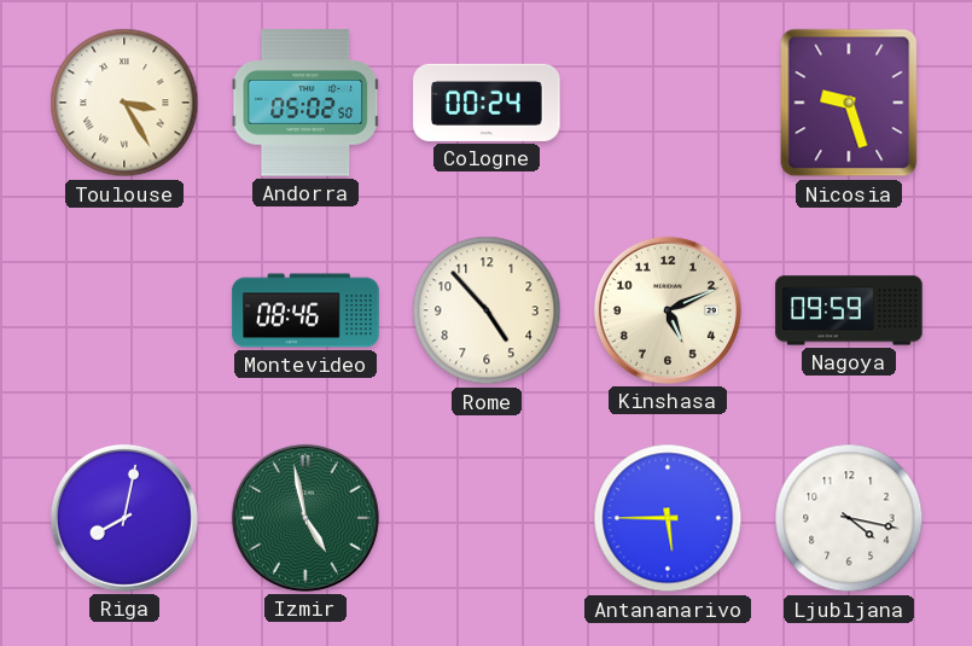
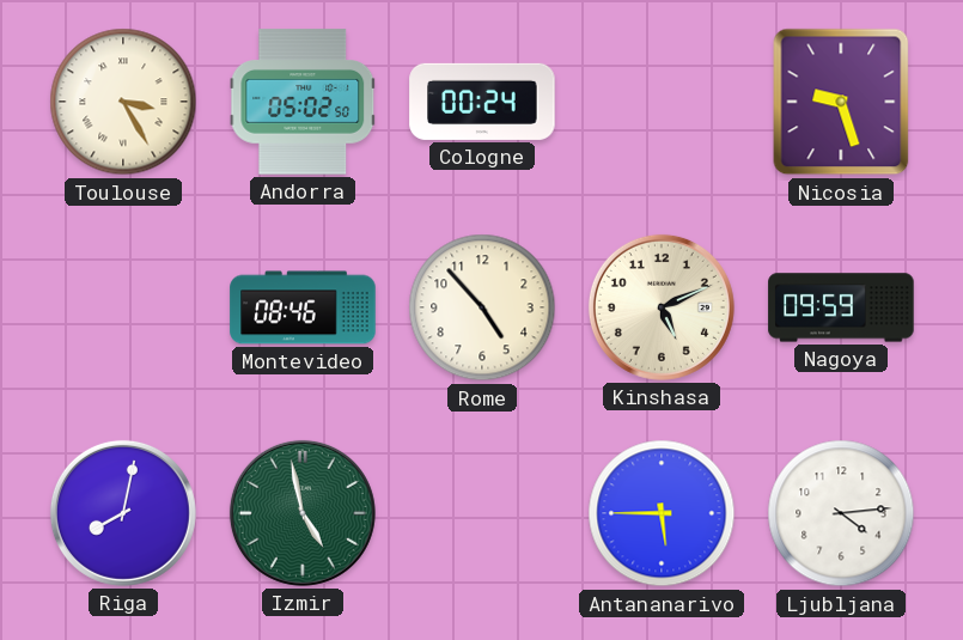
Ljubljana: 4:17 -> 4:14
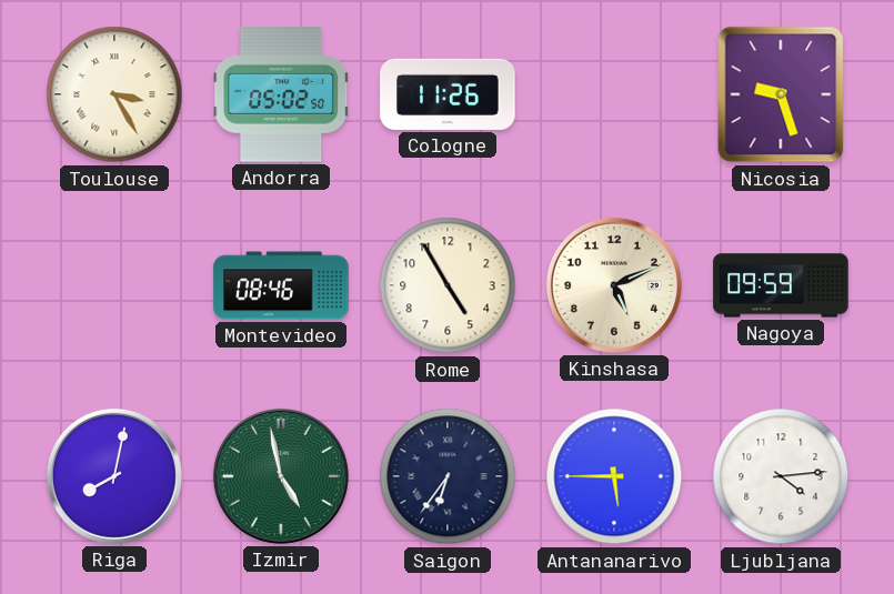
Cologne: 00:24 -> 11:26
Rome: 4:53 -> 4:55
Saigon: none -> 6:36
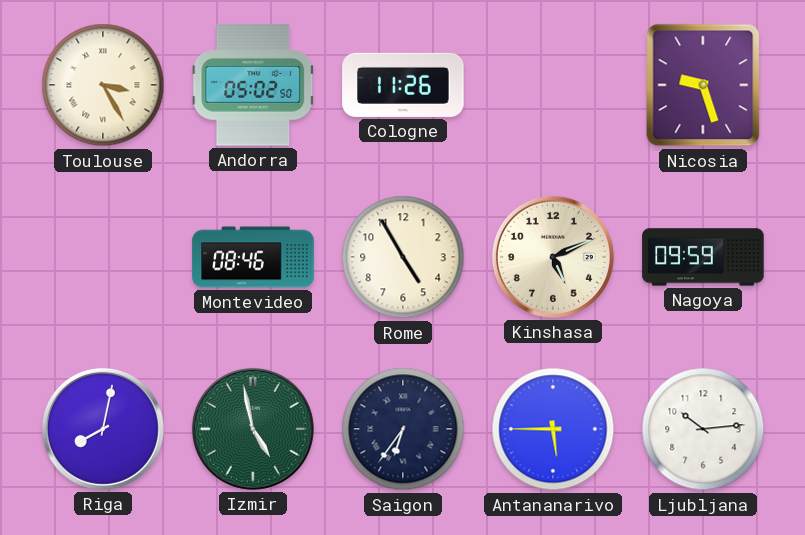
Ljubljana: 4:14 -> 10:14
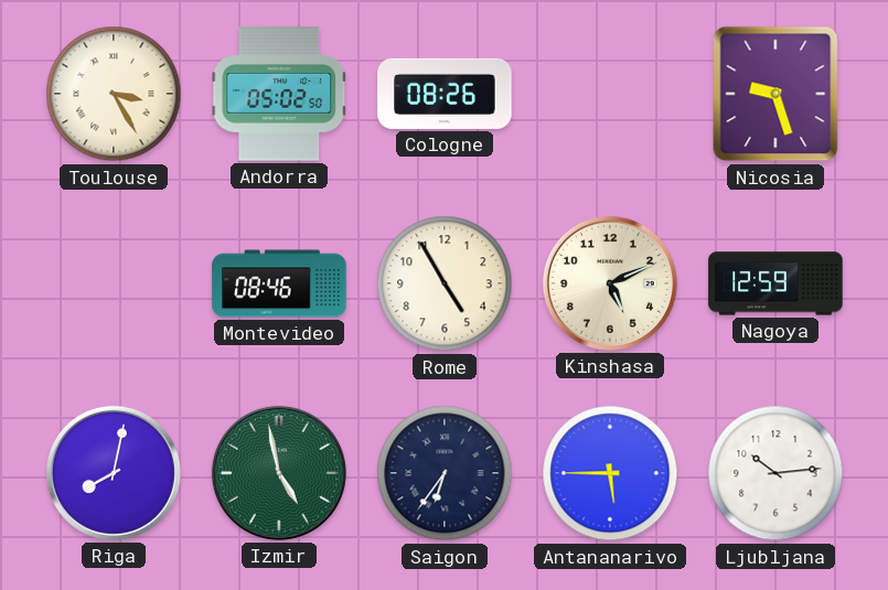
Cologne: 11:26 -> 08:26
Nagoya: 09:59 -> 12:59
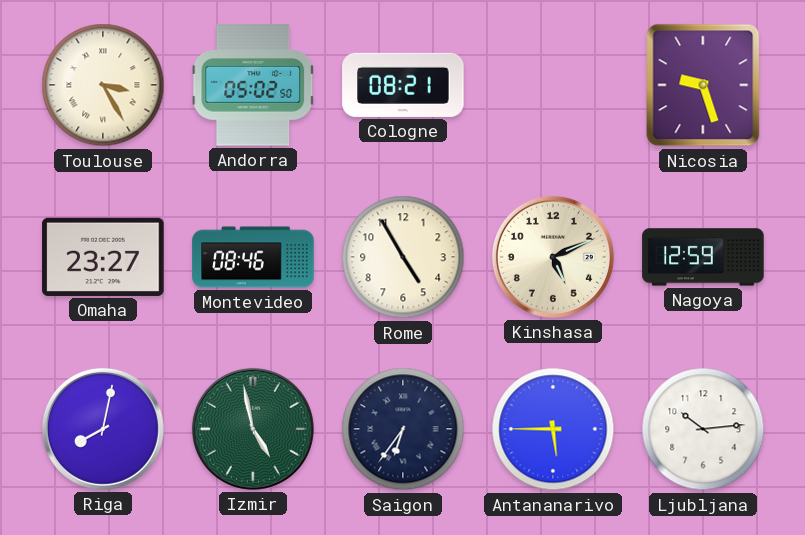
Cologne: 08:26 -> 08:21
Omaha: none -> 23:27
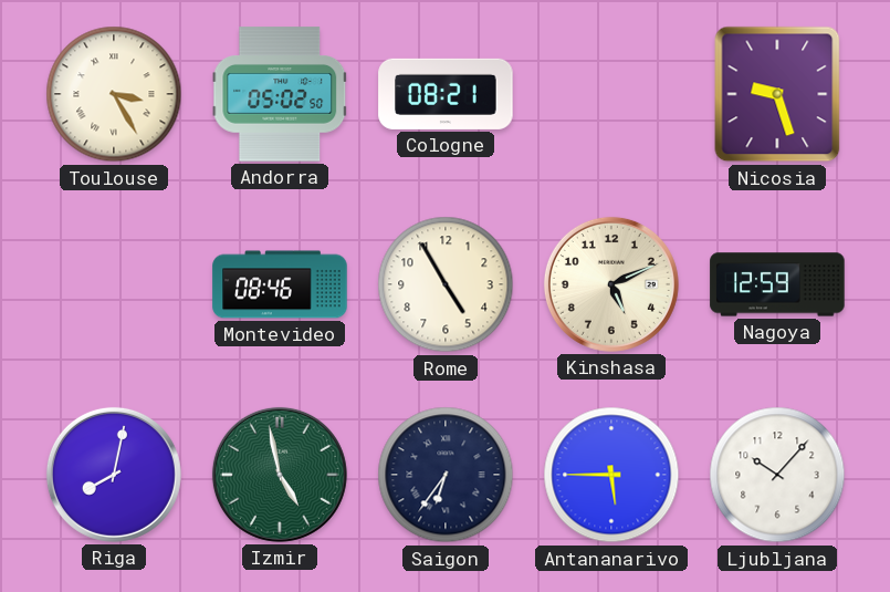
Omaha: 23:27 -> none
Ljubljana: 10:14 -> 10:07
